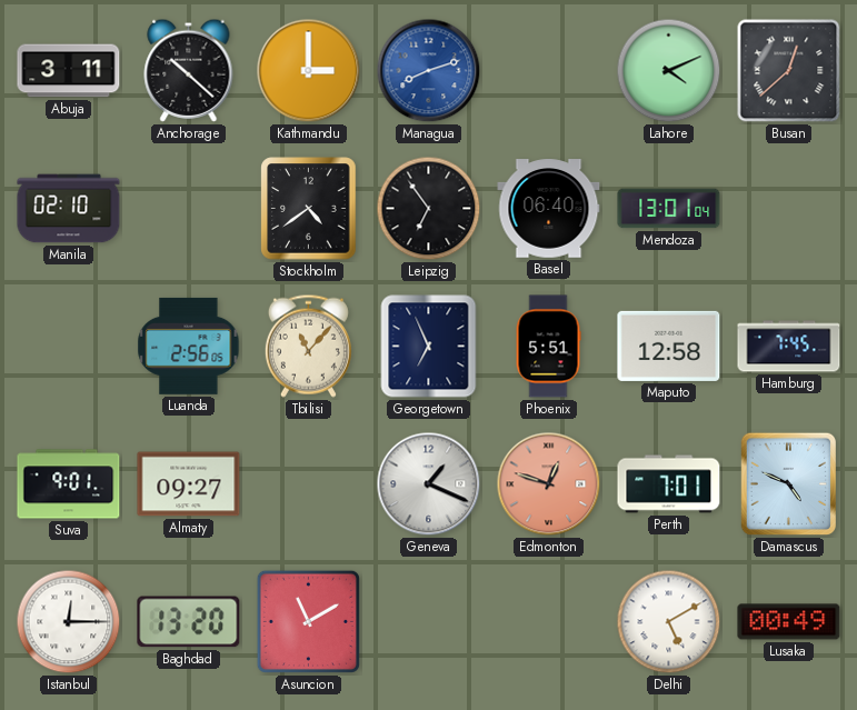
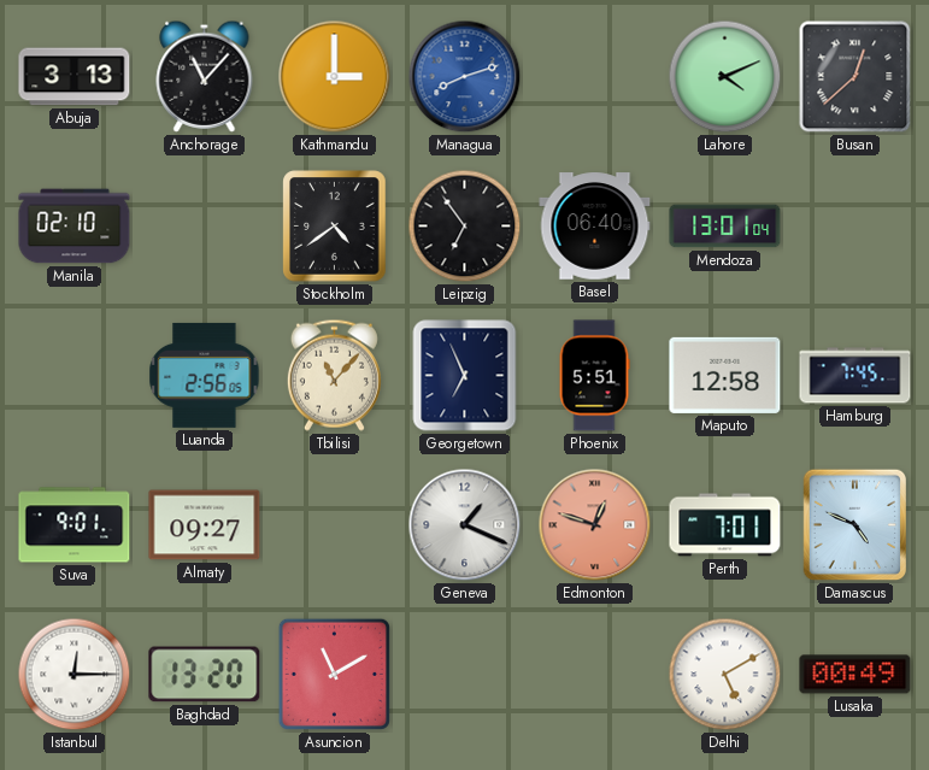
Abuja: 3:11 -> 3:13
Anchorage: 10:22 -> 11:07
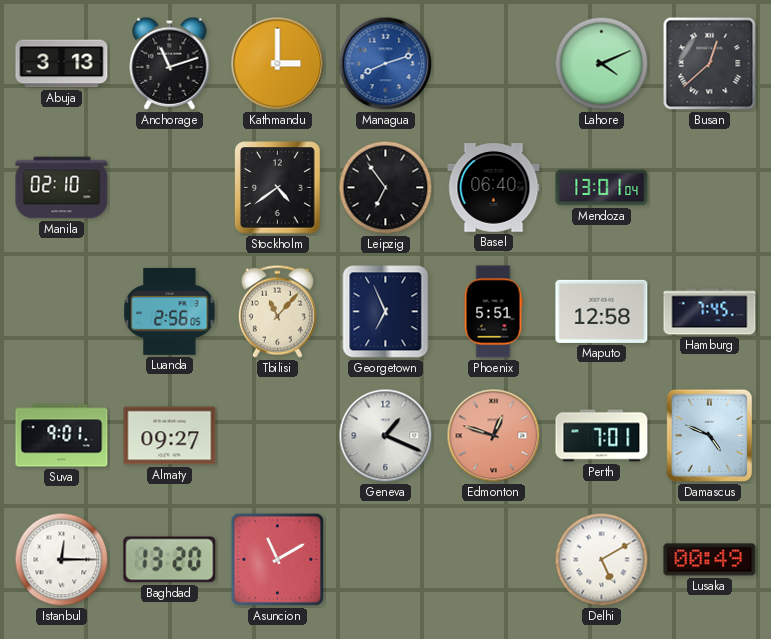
Anchorage: 11:07 -> 11:12
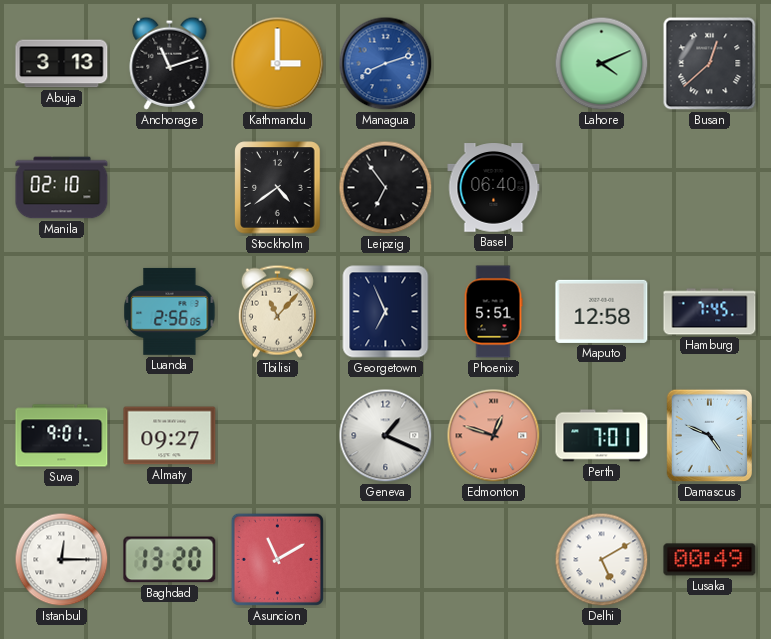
Mendoza: 13:01 -> none
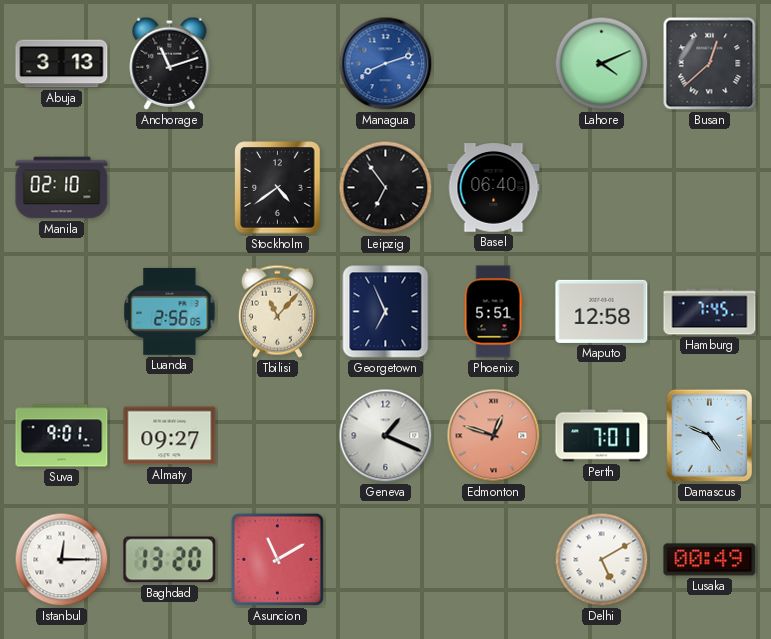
Kathmandu: 3:00 -> none
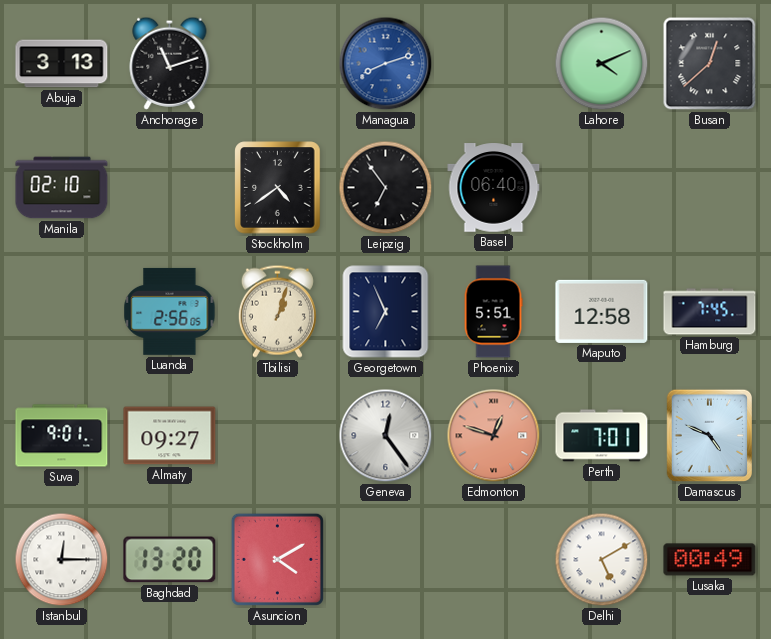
Tbilisi: 11:07 -> 1:03
Geneva: 1:19 -> 12:24
Asuncion: 11:10 -> 4:10
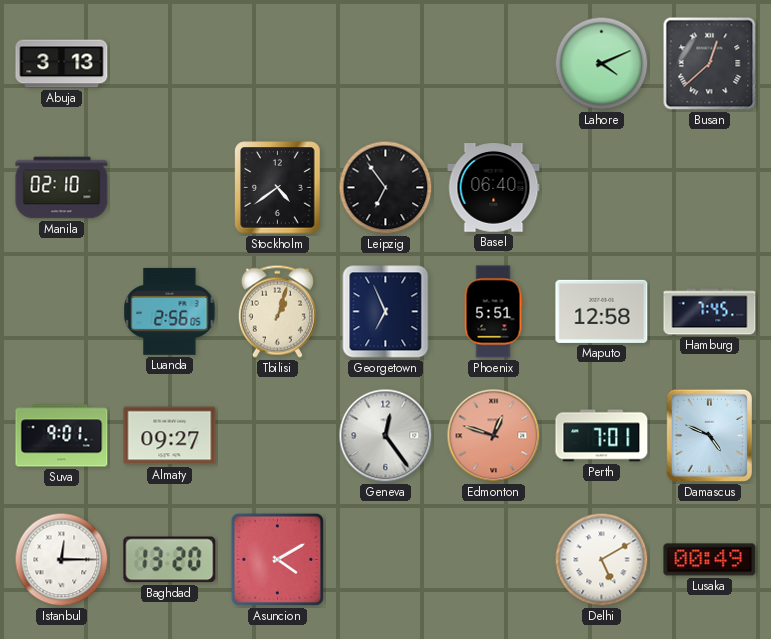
Anchorage: 11:12 -> none
Managua: 8:12 -> none
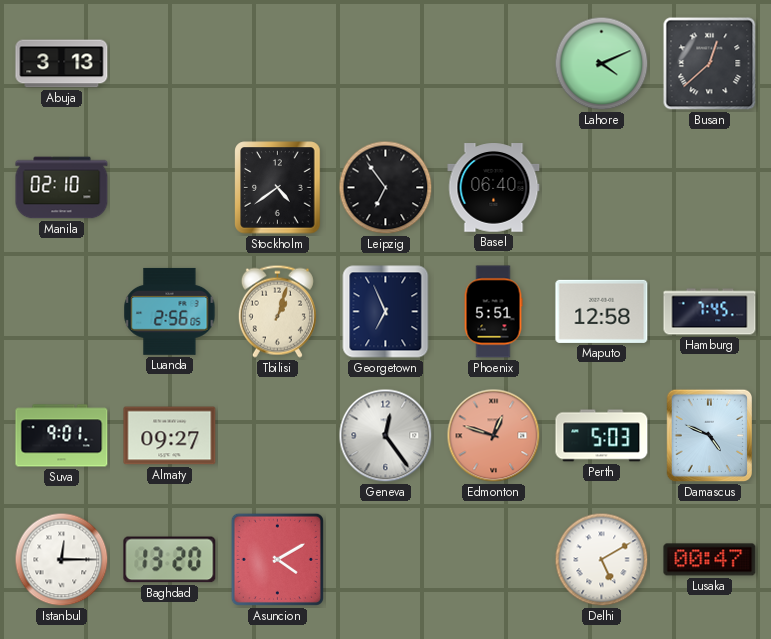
Perth: 7:01 -> 5:03
Lusaka: 00:49 -> 00:47
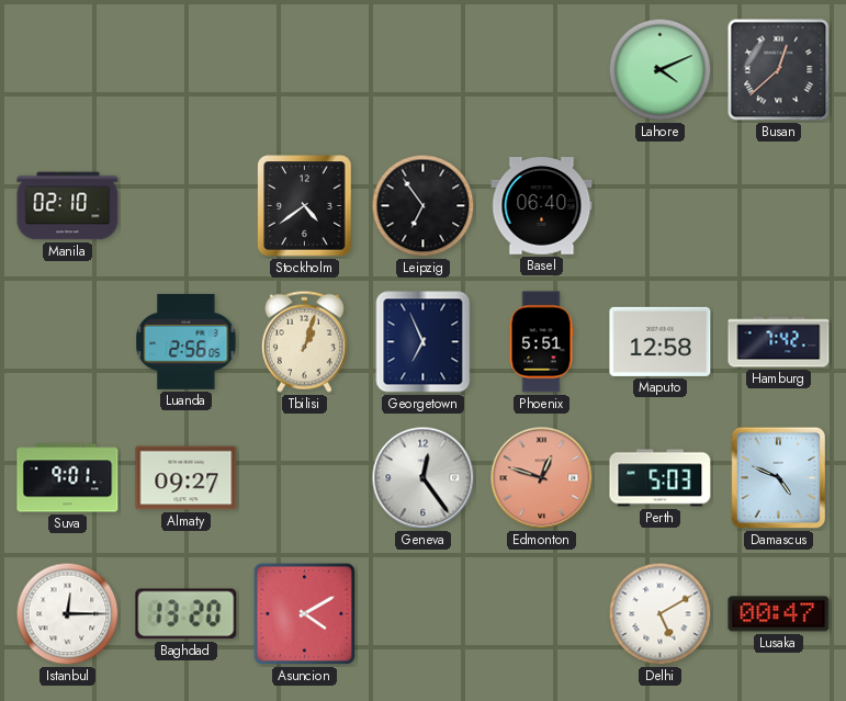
Abuja: 3:13 -> none
Hamburg: 7:45 -> 7:42
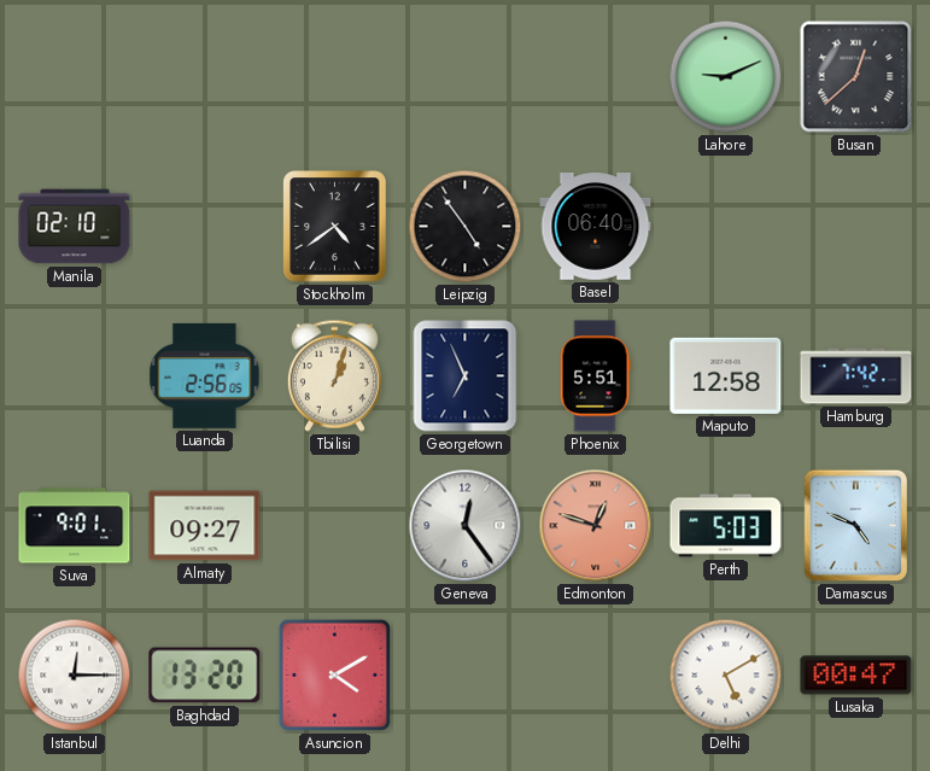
Lahore: 4:11 -> 9:11
Leipzig: 6:54 -> 4:54
